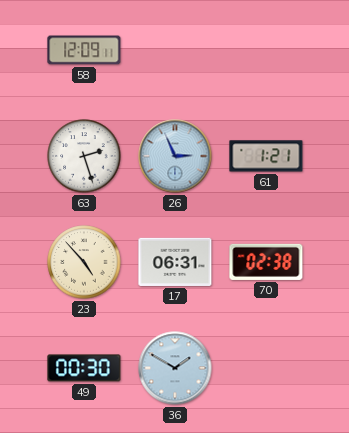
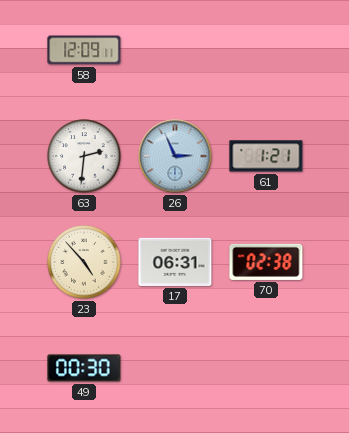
63: 2:27 -> 2:31
36: 1:50 -> none
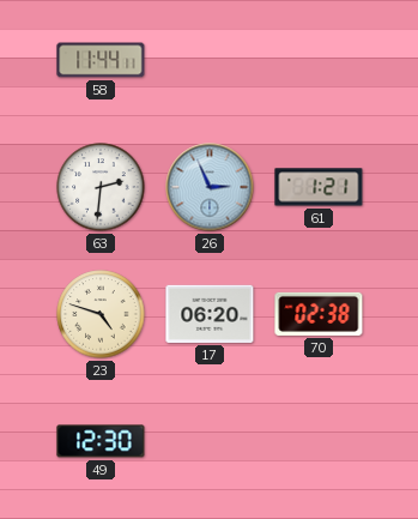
58: 12:09 -> 11:44
23: 4:53 -> 4:48
17: 06:31 -> 06:20
49: 00:30 -> 12:30
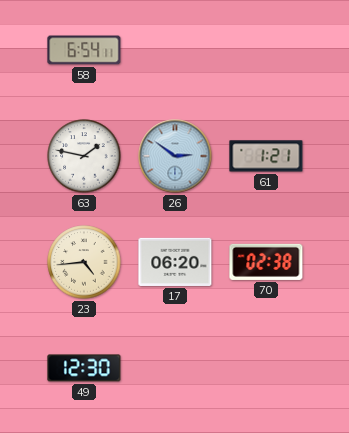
58: 11:44 -> 6:54
63: 2:31 -> 1:47
26: 2:56 -> 2:51
23: 4:48 -> 4:44
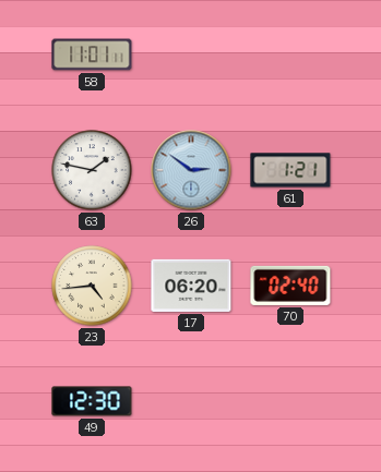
58: 6:54 -> 11:01
70: 02:38 -> 02:40
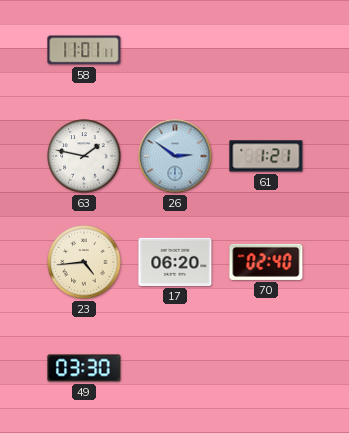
49: 12:30 -> 03:30
